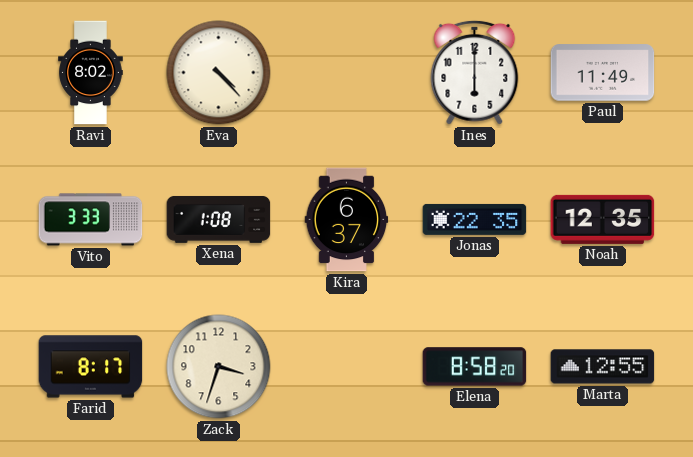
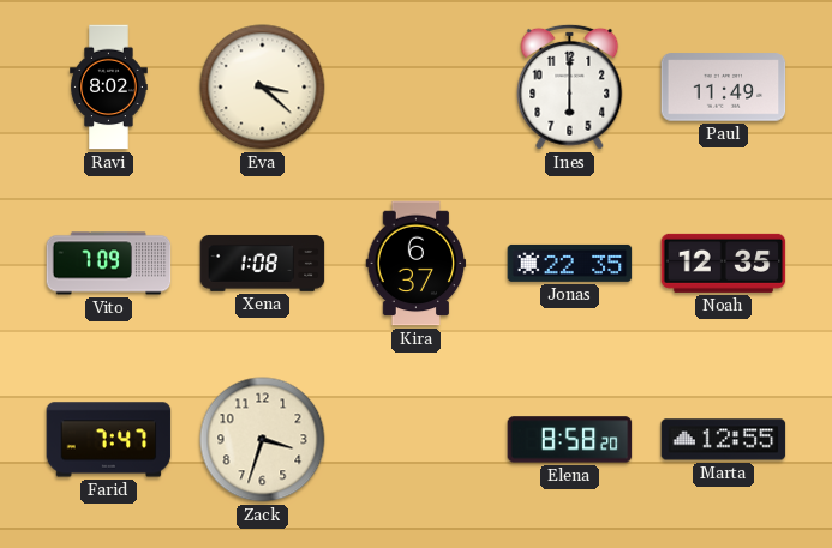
Eva: 4:23 -> 3:22
Vito: 3:33 -> 7:09
Farid: 8:17 -> 7:47
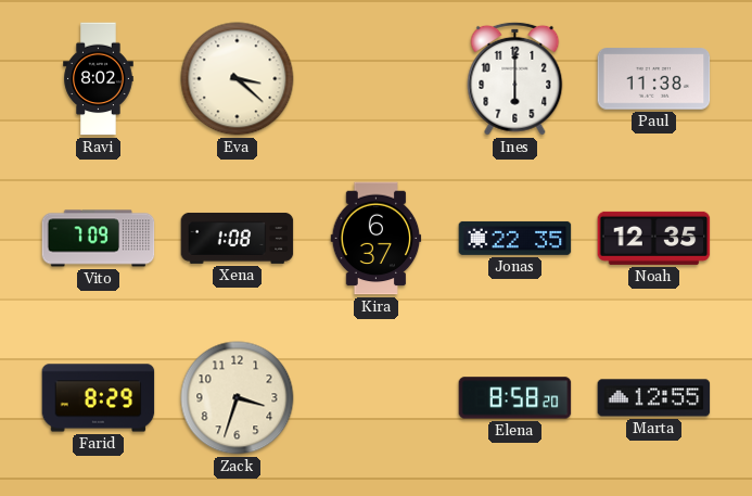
Paul: 11:49 -> 11:38
Farid: 7:47 -> 8:29
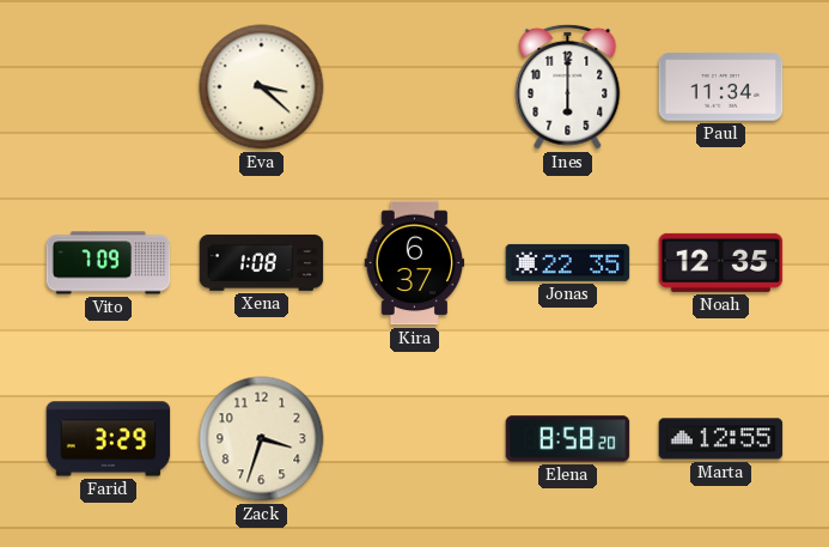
Ravi: 8:02 -> none
Paul: 11:38 -> 11:34
Farid: 8:29 -> 3:29
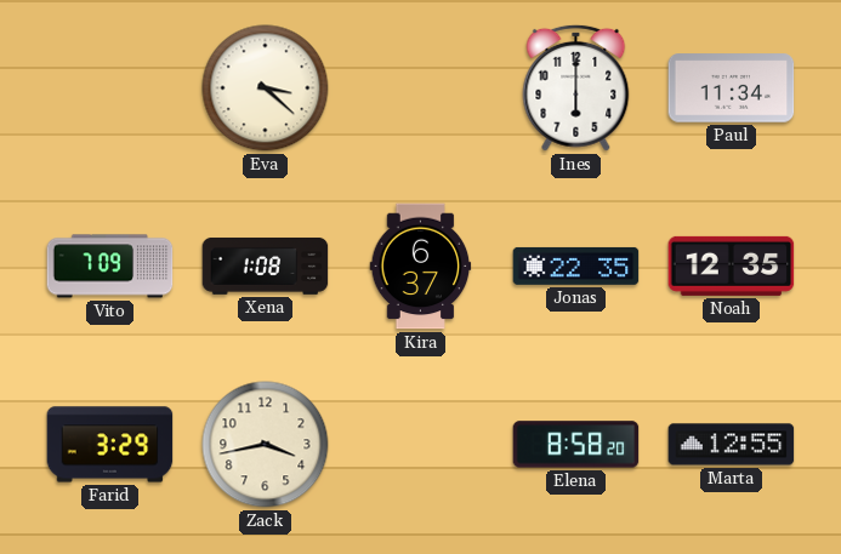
Zack: 3:33 -> 3:43
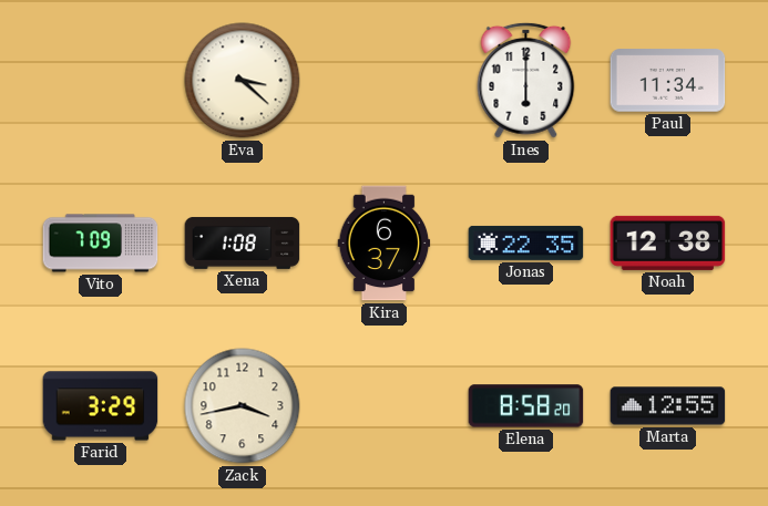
Noah: 12:35 -> 12:38
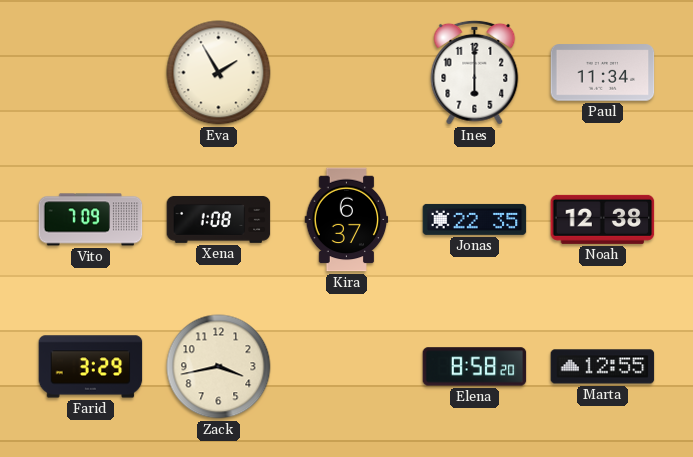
Eva: 3:22 -> 1:55
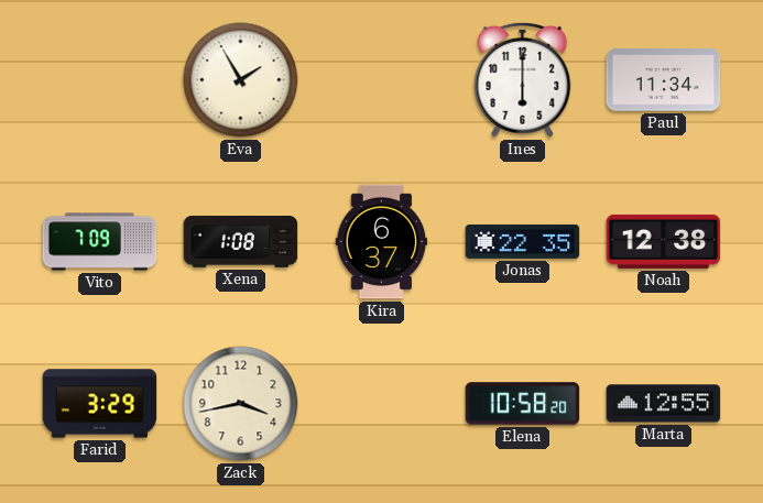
Elena: 8:58 -> 10:58
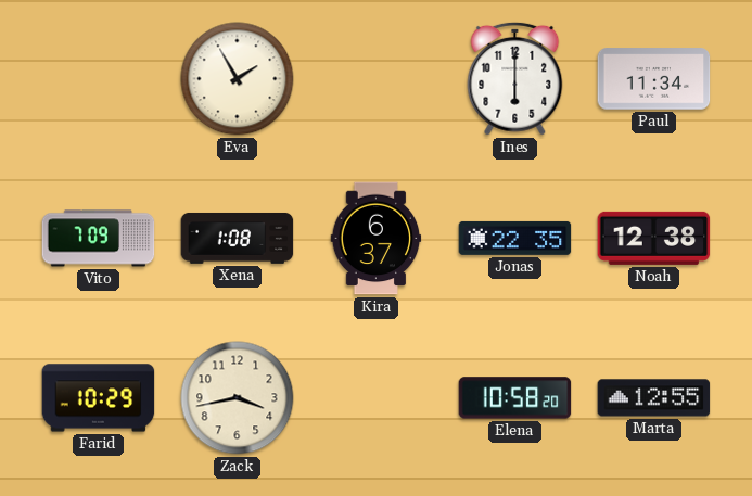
Farid: 3:29 -> 10:29
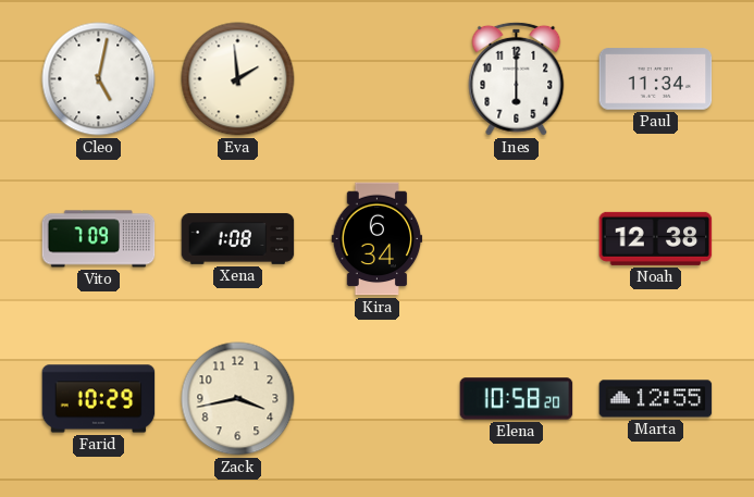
Cleo: none -> 5:02
Eva: 1:55 -> 1:59
Kira: 6:37 -> 6:34
Jonas: 22:35 -> none
